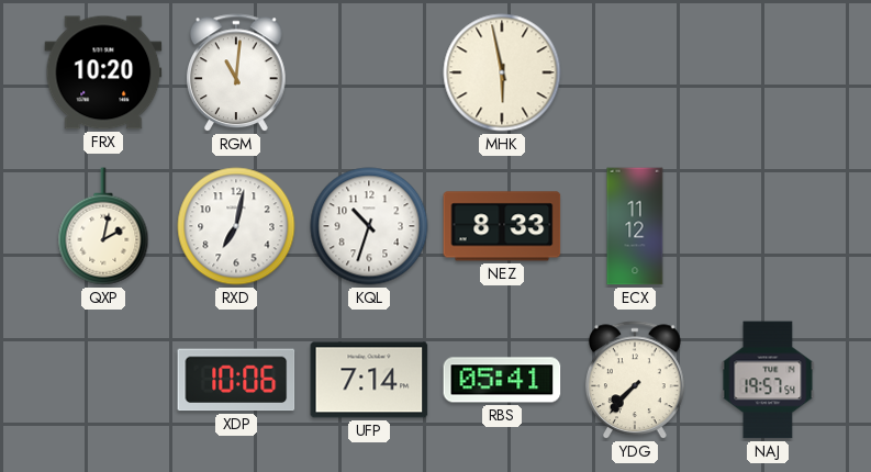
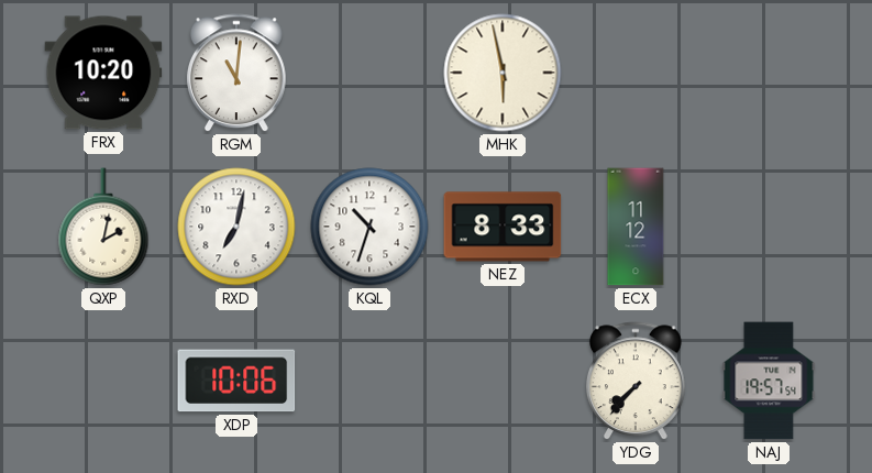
UFP: 7:14 -> none
RBS: 05:41 -> none
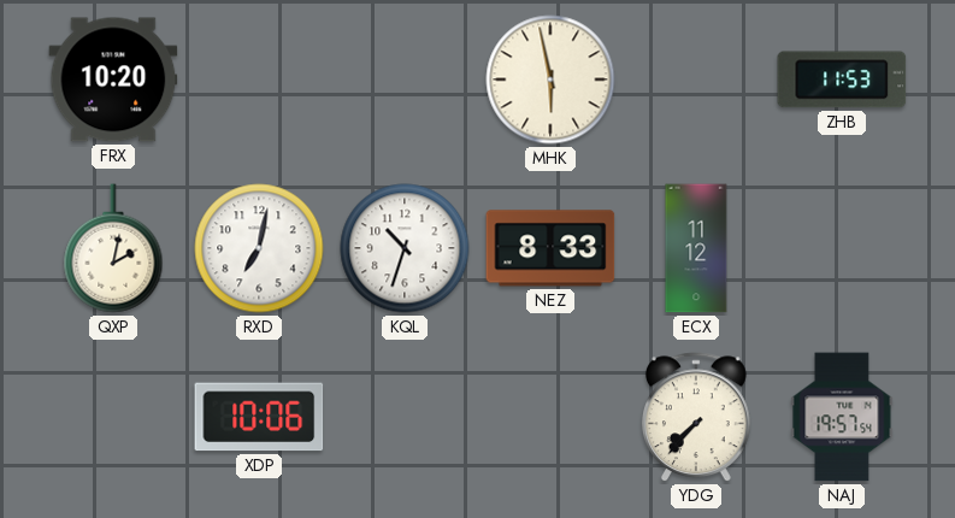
RGM: 11:01 -> none
ZHB: none -> 11:53
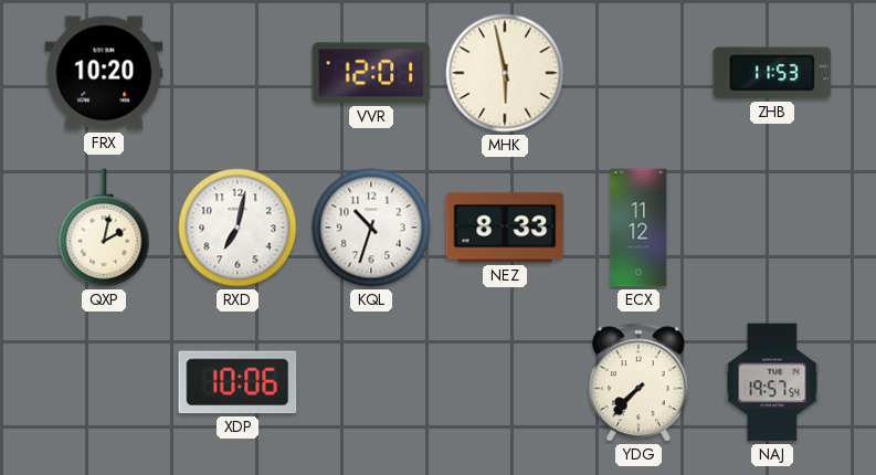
VVR: none -> 12:01
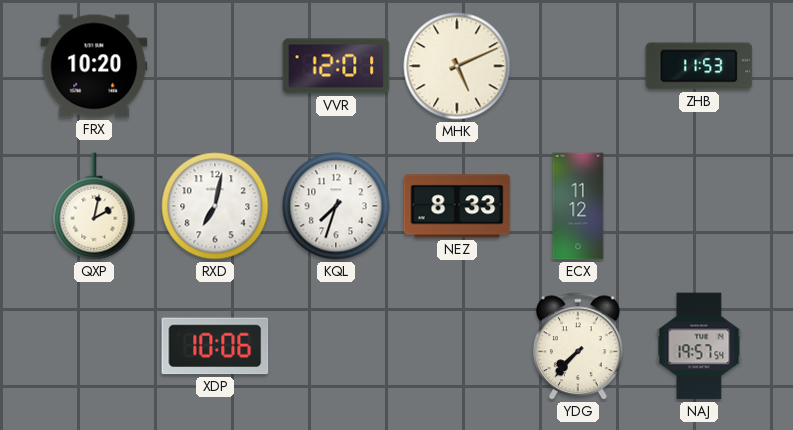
MHK: 5:58 -> 5:11
KQL: 10:33 -> 7:33
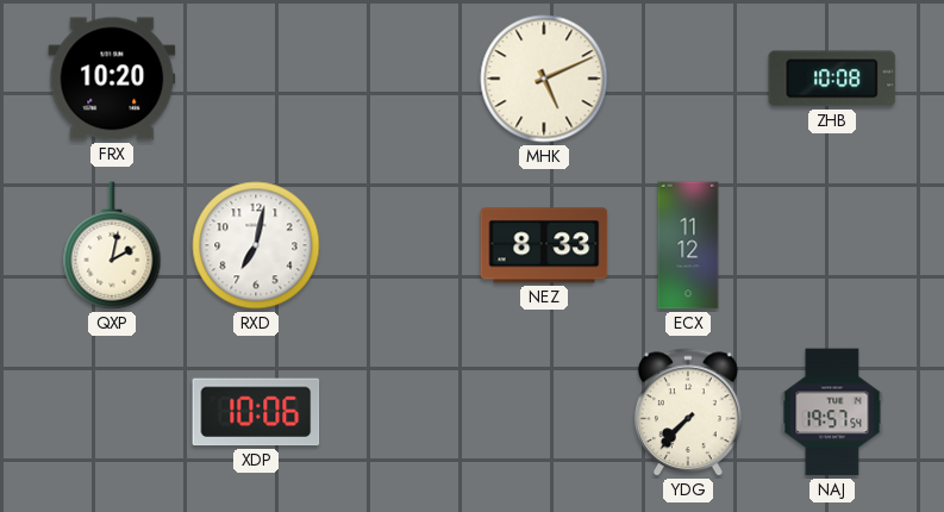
VVR: 12:01 -> none
ZHB: 11:53 -> 10:08
KQL: 7:33 -> none
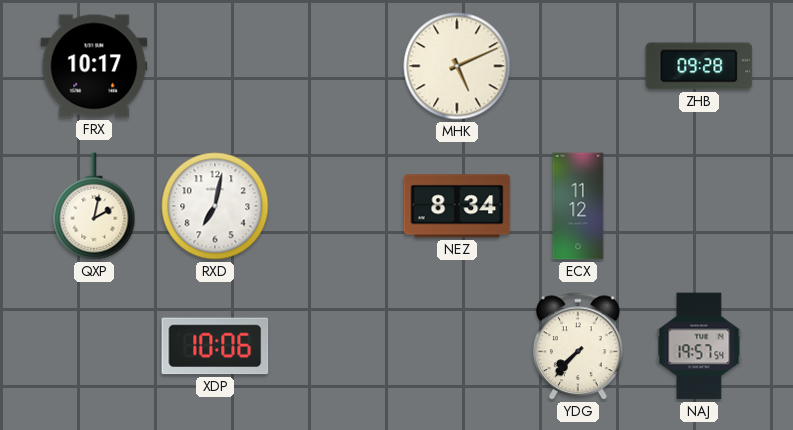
FRX: 10:20 -> 10:17
ZHB: 10:08 -> 09:28
NEZ: 8:33 -> 8:34
